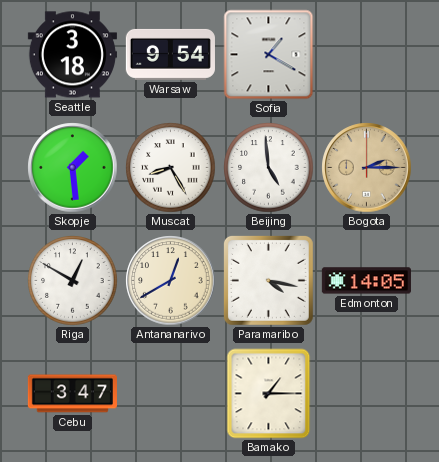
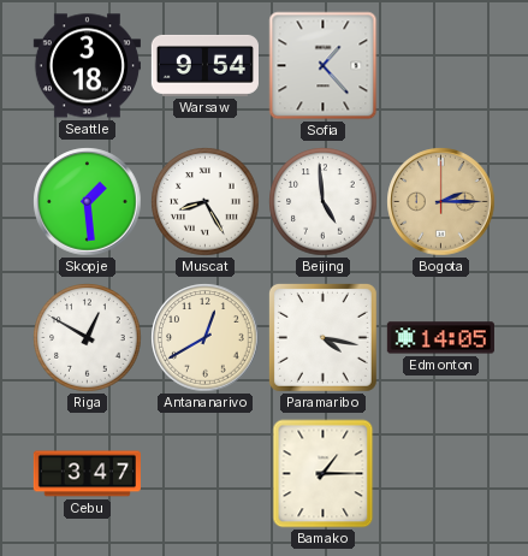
Sofia: 1:20 -> 1:23
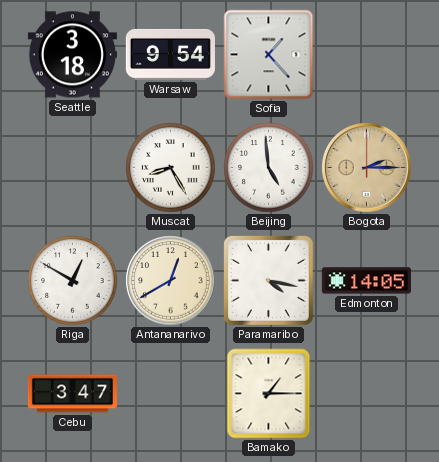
Skopje: 1:29 -> none
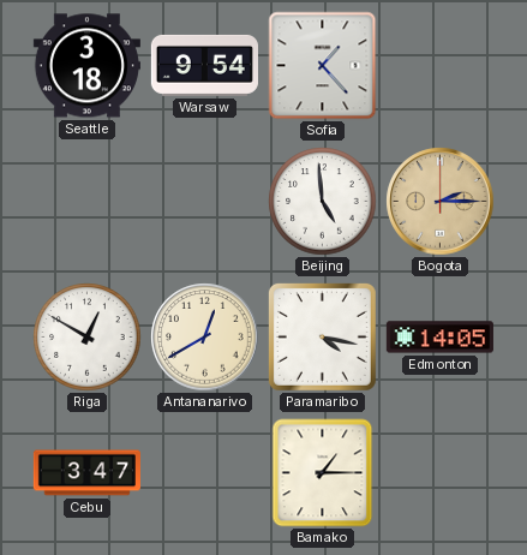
Muscat: 8:25 -> none
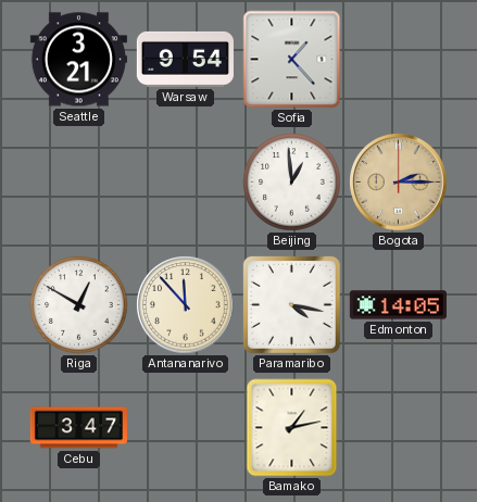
Seattle: 3:18 -> 3:21
Beijing: 4:59 -> 12:59
Antananarivo: 12:40 -> 11:53
Bamako: 1:15 -> 1:13
